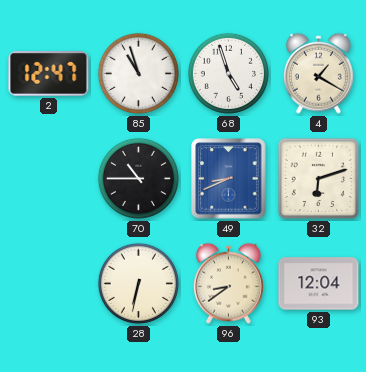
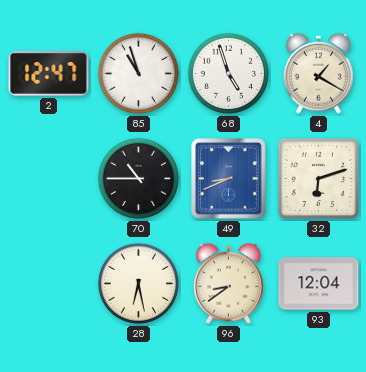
28: 6:32 -> 6:28
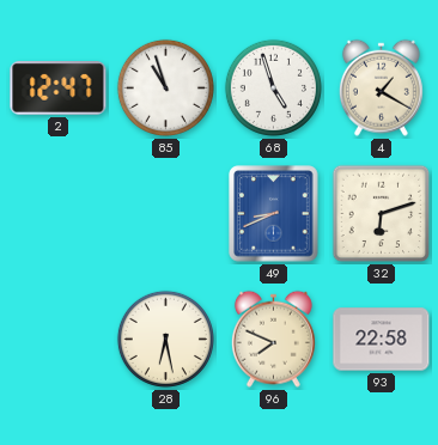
70: 10:45 -> none
96: 8:39 -> 7:49
93: 12:04 -> 22:58
